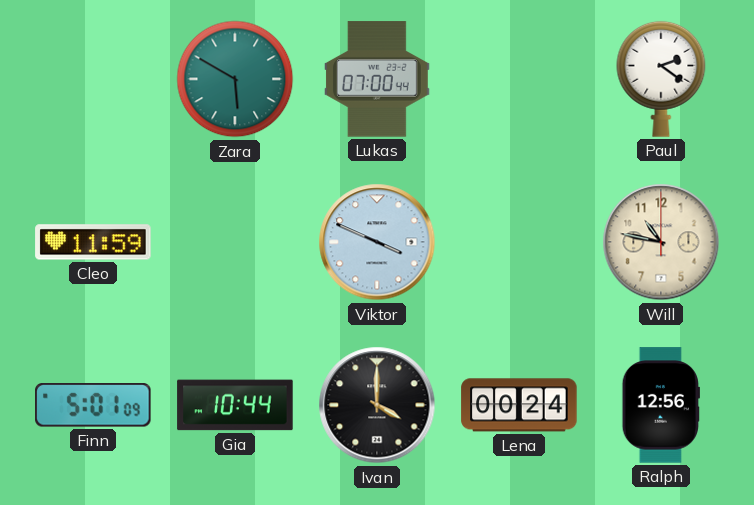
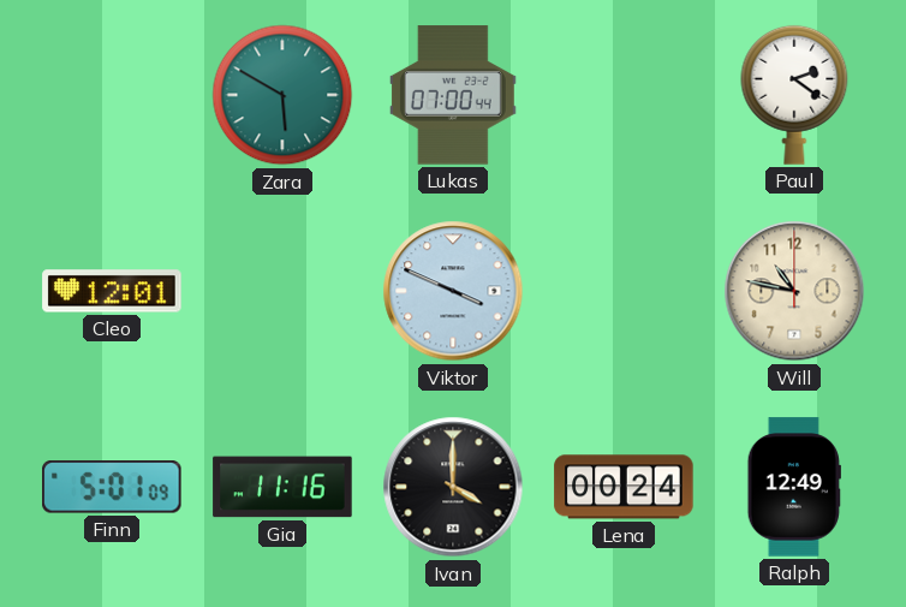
Cleo: 11:59 -> 12:01
Gia: 10:44 -> 11:16
Ralph: 12:56 -> 12:49
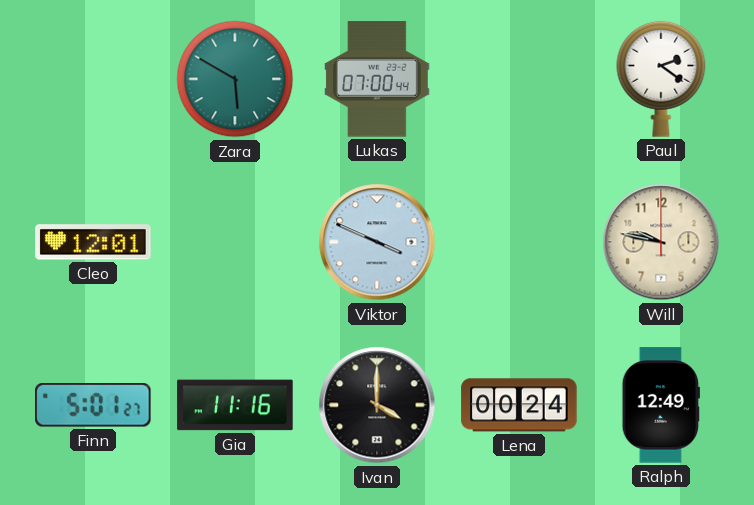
Will: 10:47 -> 9:47
Finn: 5:01:09 -> 5:01:27
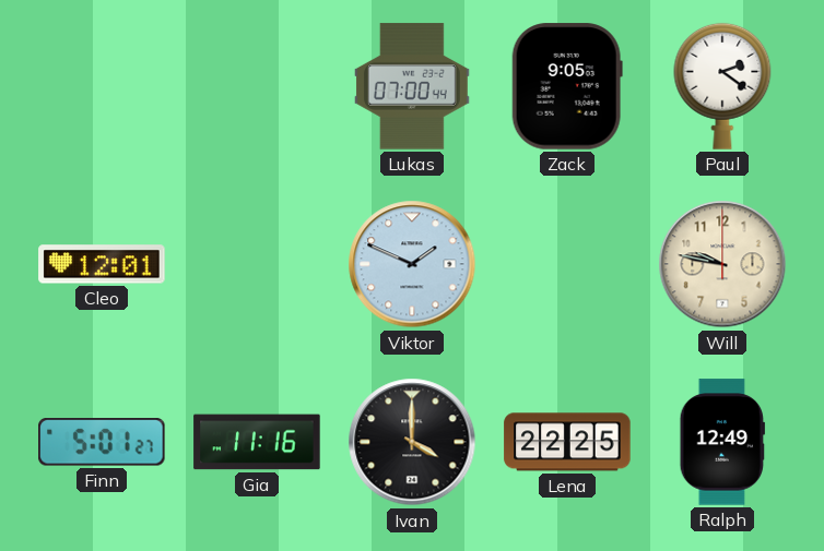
Zara: 5:50 -> none
Zack: none -> 9:05
Viktor: 3:49 -> 1:49
Lena: 00:24 -> 22:25
